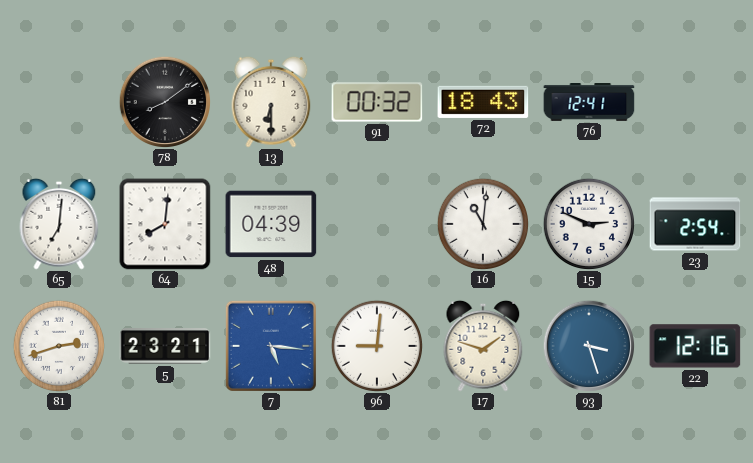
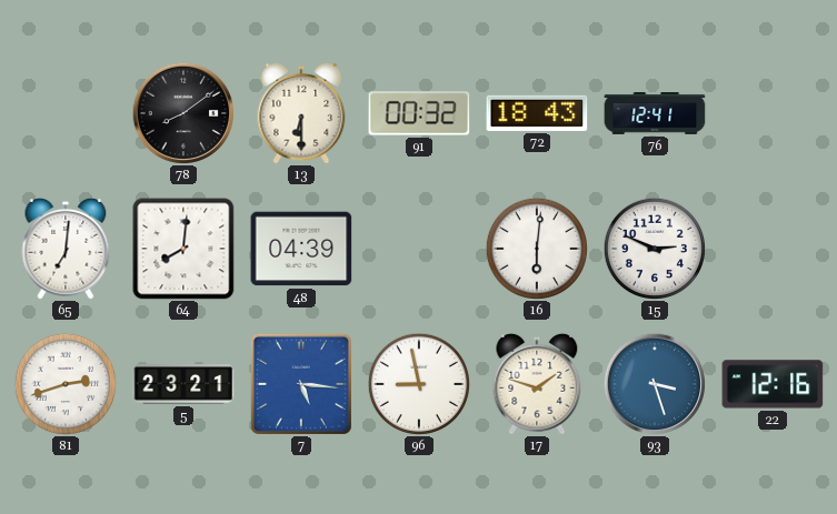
16: 11:01 -> 6:01
23: 2:54 -> none
96: 9:01 -> 8:58
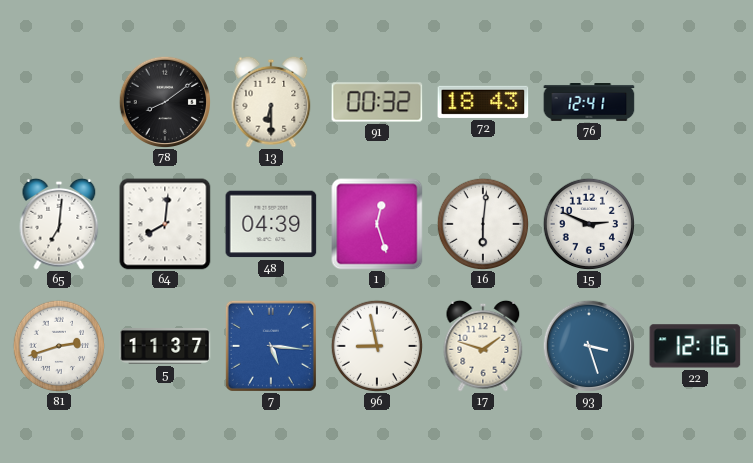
1: none -> 12:27
5: 23:21 -> 11:37
